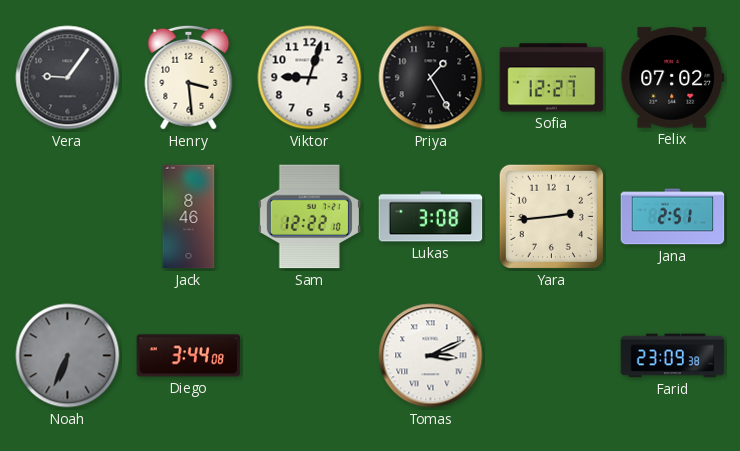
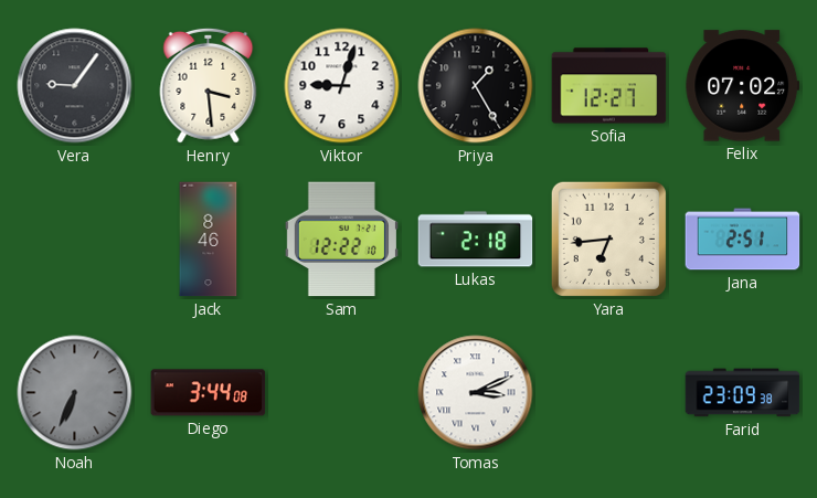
Lukas: 3:08 -> 2:18
Yara: 2:44 -> 6:44
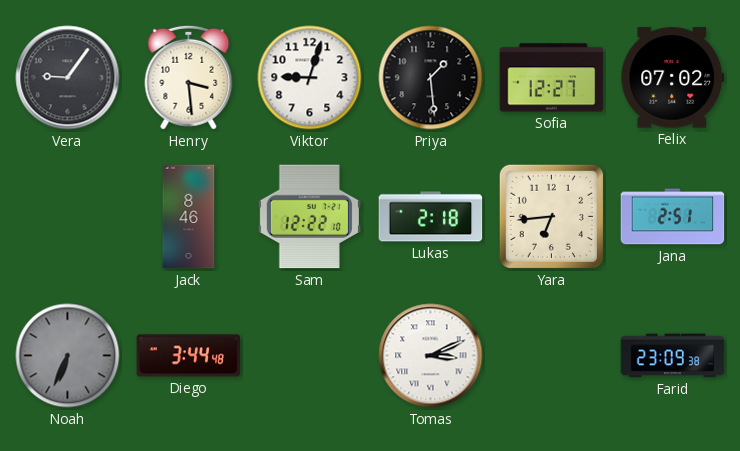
Priya: 1:25 -> 1:29
Diego: 3:44:08 -> 3:44:48
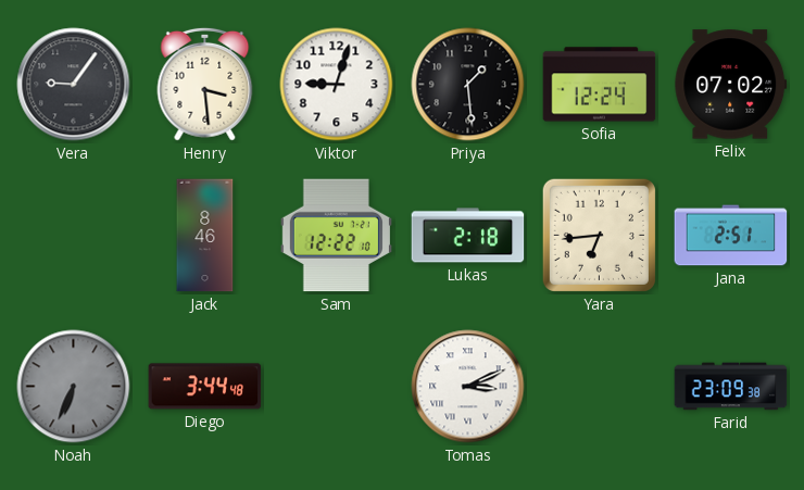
Sofia: 12:27 -> 12:24
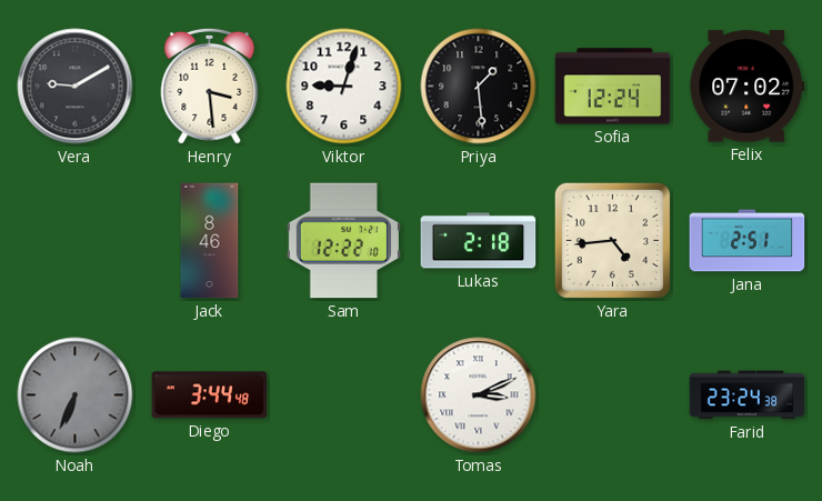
Vera: 9:06 -> 9:10
Yara: 6:44 -> 4:44
Farid: 23:09 -> 23:24
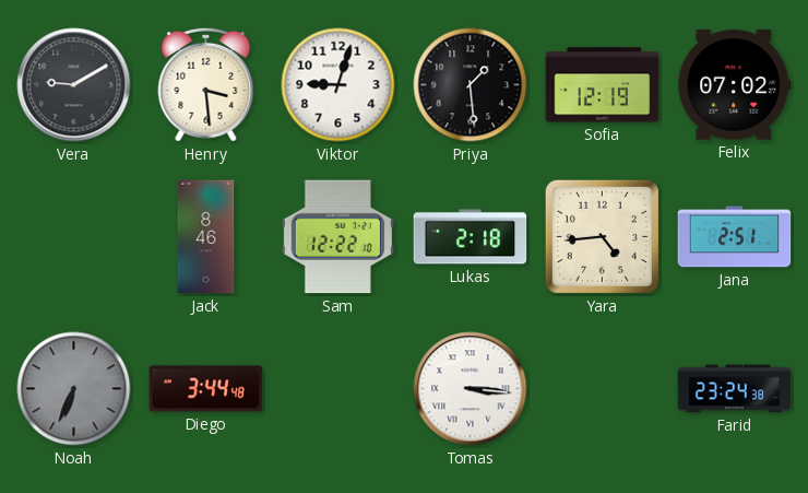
Sofia: 12:24 -> 12:19
Tomas: 3:11 -> 3:16
